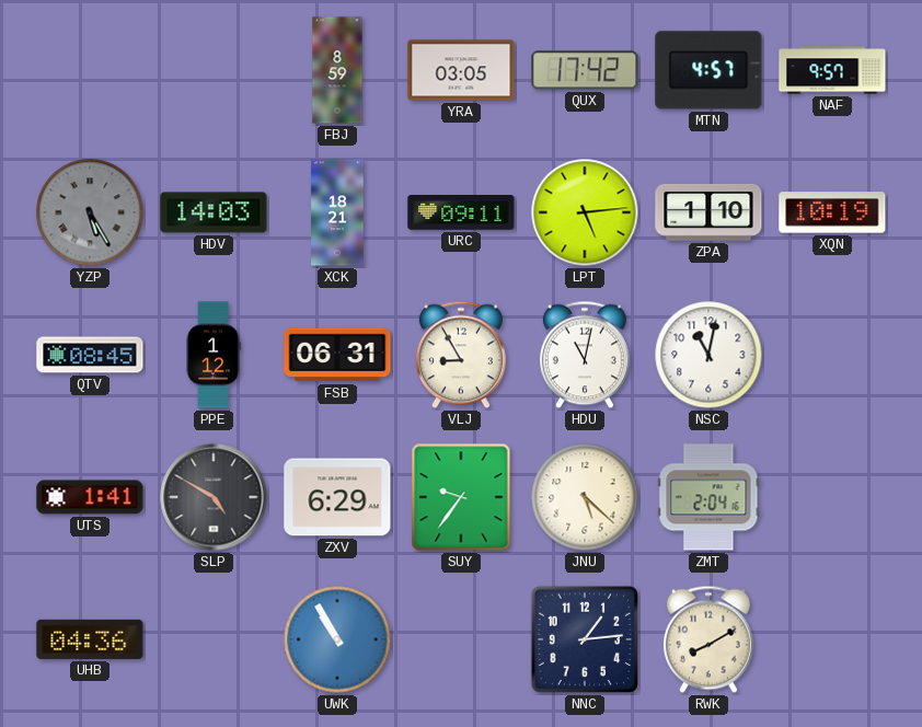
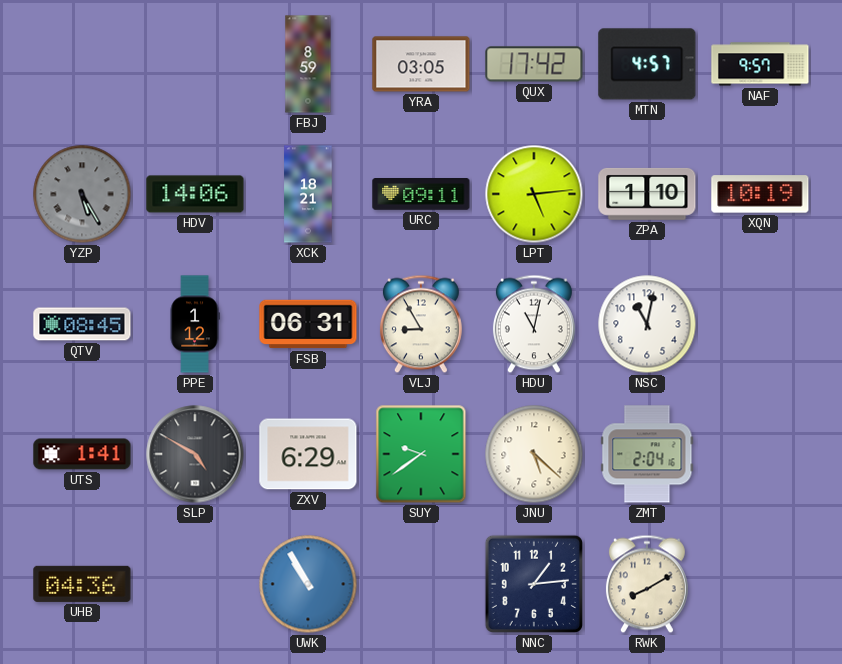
HDV: 14:03 -> 14:06
SUY: 9:36 -> 9:39
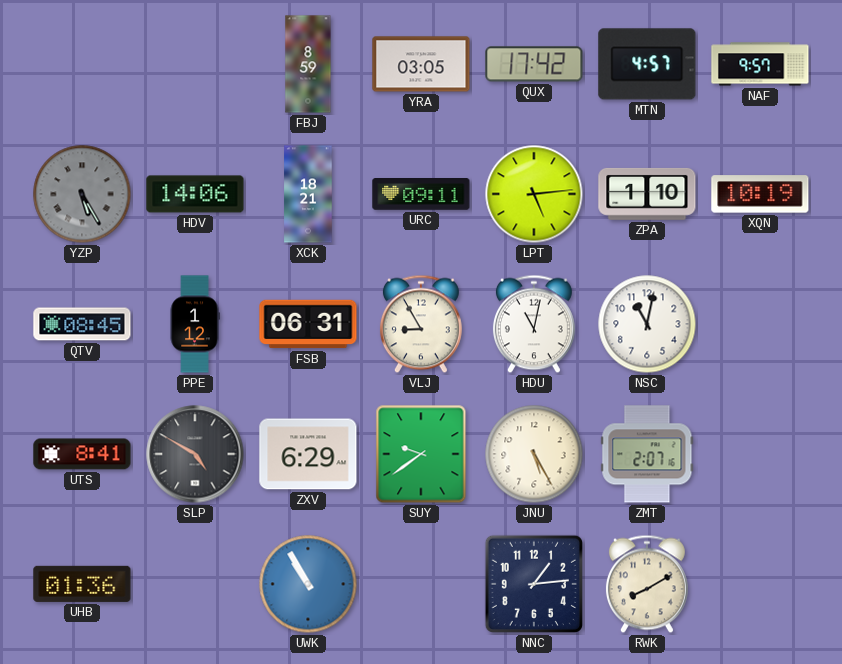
UTS: 1:41 -> 8:41
JNU: 5:22 -> 5:25
ZMT: 2:04 -> 2:07
UHB: 04:36 -> 01:36
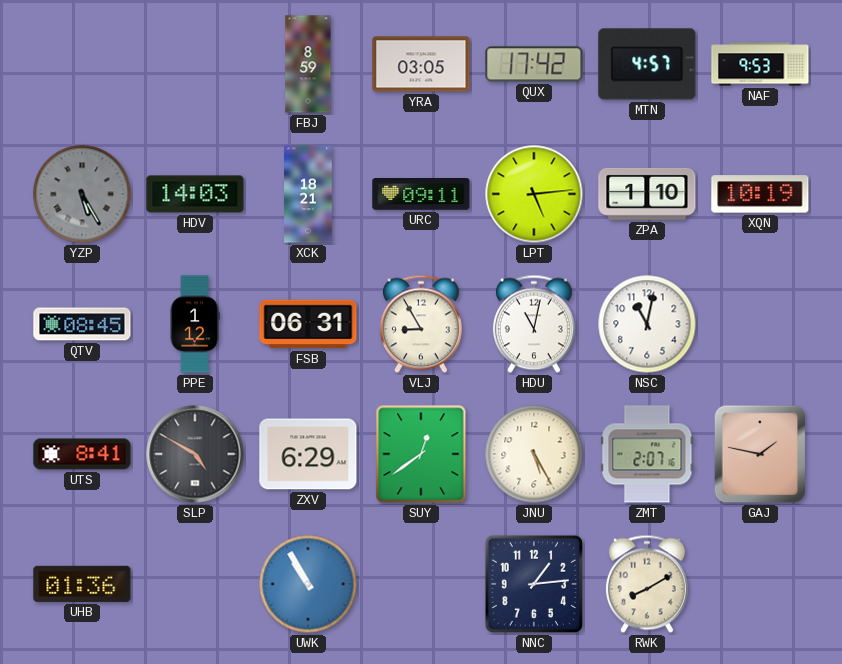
NAF: 9:57 -> 9:53
HDV: 14:06 -> 14:03
SUY: 9:39 -> 12:39
GAJ: none -> 1:47
